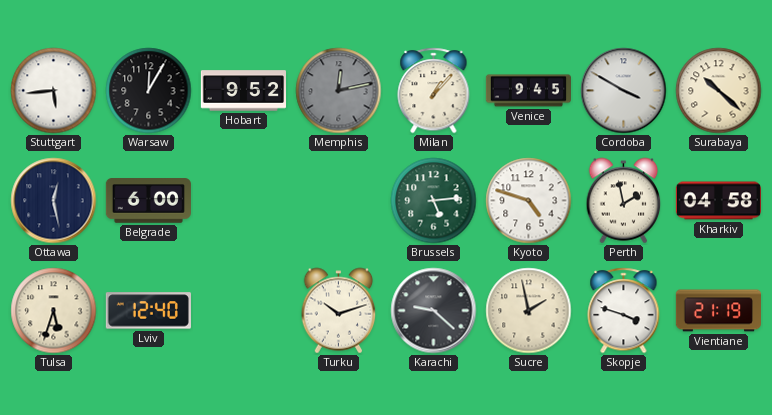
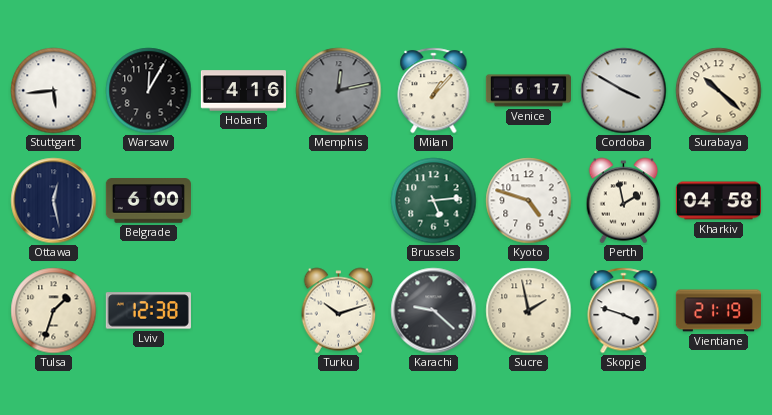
Hobart: 9:52 -> 4:16
Venice: 9:45 -> 6:17
Tulsa: 5:33 -> 1:33
Lviv: 12:40 -> 12:38
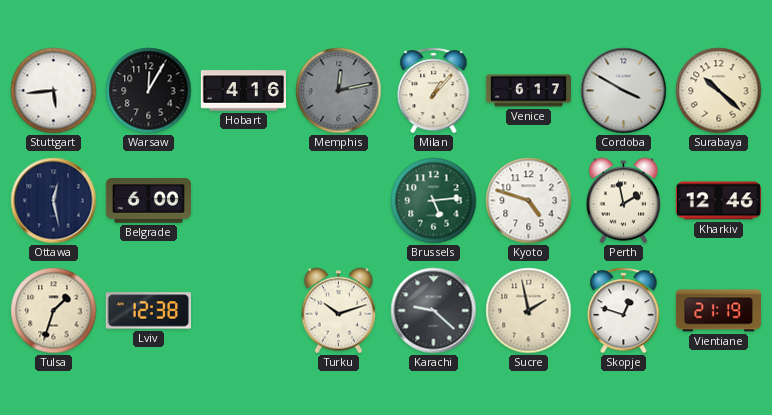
Kharkiv: 04:58 -> 12:46
Skopje: 3:48 -> 12:48
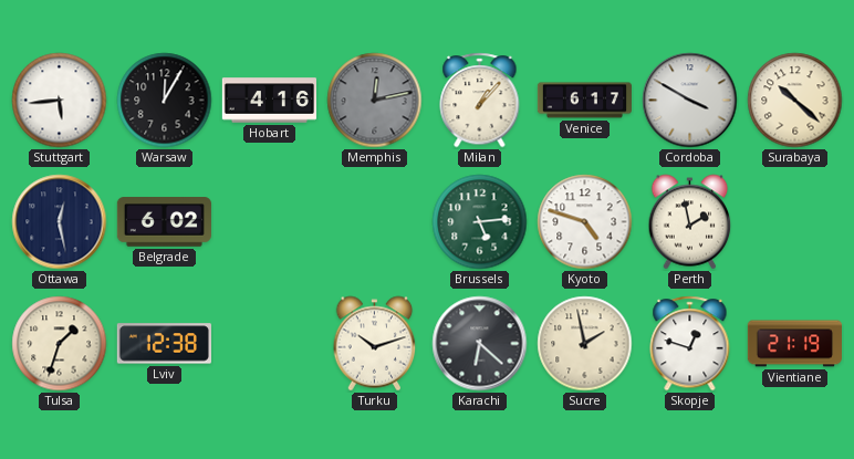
Belgrade: 6:00 -> 6:02
Kharkiv: 12:46 -> none
Karachi: 9:22 -> 6:22
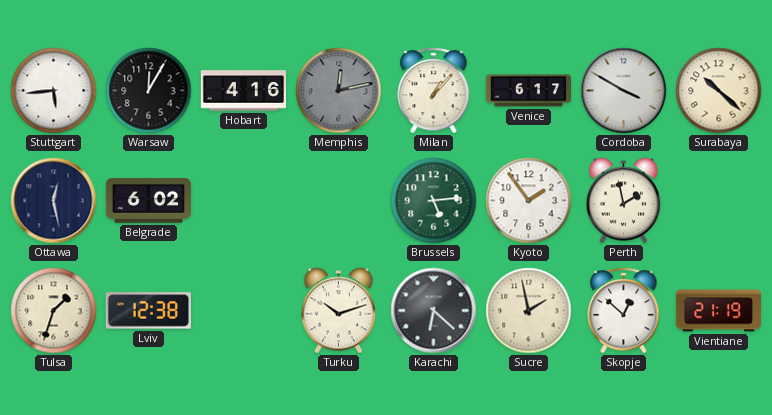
Kyoto: 4:48 -> 1:54
Skopje: 12:48 -> 12:52
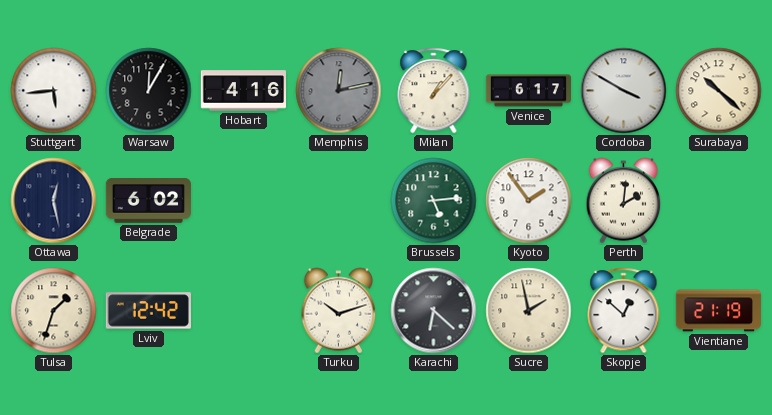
Perth: 1:58 -> 2:01
Lviv: 12:38 -> 12:42
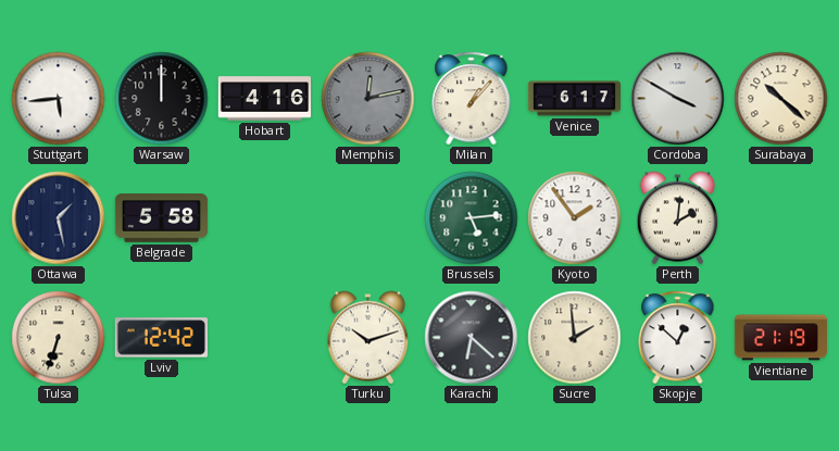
Warsaw: 12:05 -> 12:00
Ottawa: 12:28 -> 1:28
Belgrade: 6:02 -> 5:58
Tulsa: 1:33 -> 6:33
Sucre: 1:58 -> 1:59
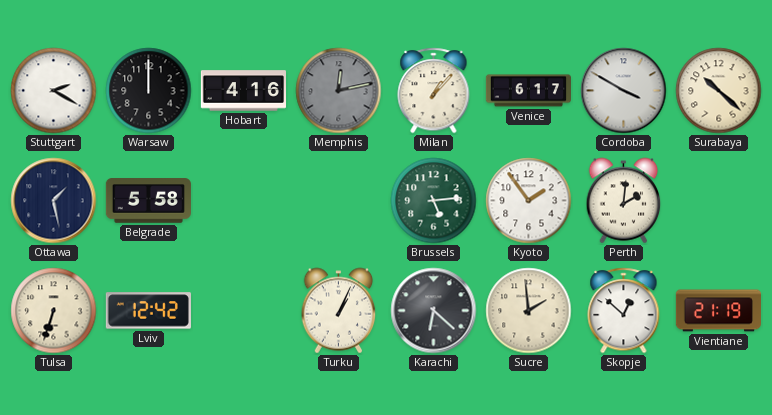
Stuttgart: 5:44 -> 2:20
Turku: 10:12 -> 1:04
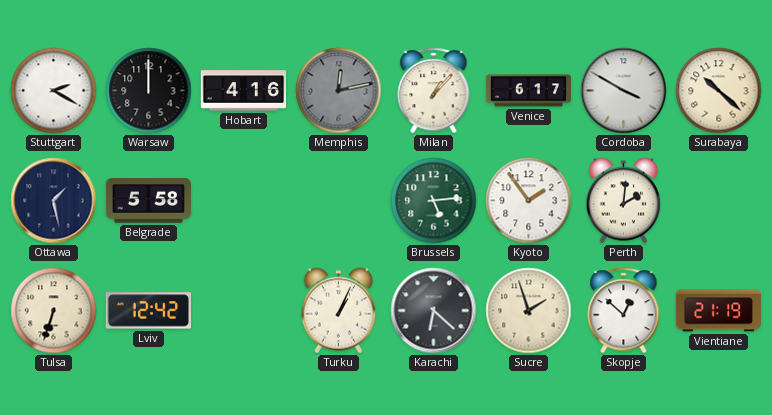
Sucre: 1:59 -> 1:57
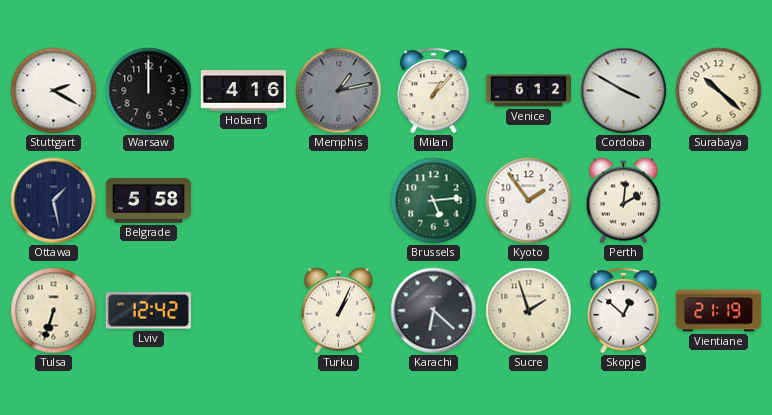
Memphis: 12:13 -> 1:13
Venice: 6:17 -> 6:12
